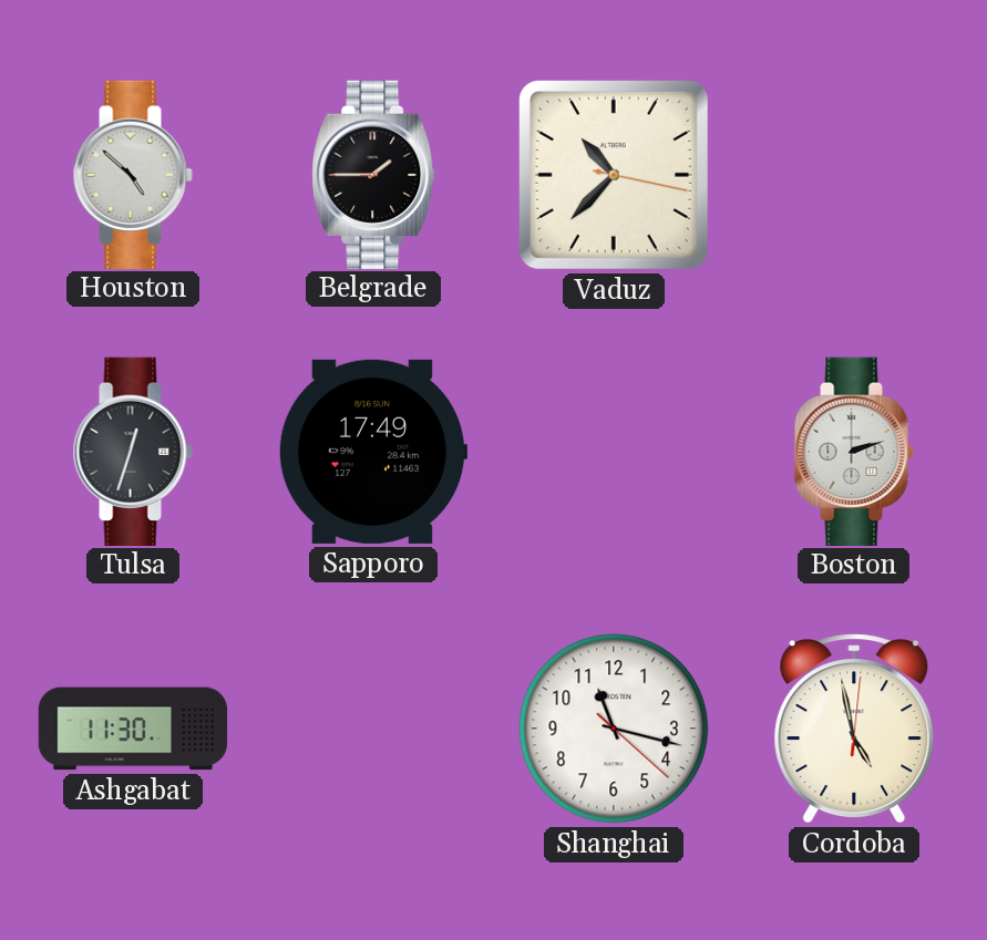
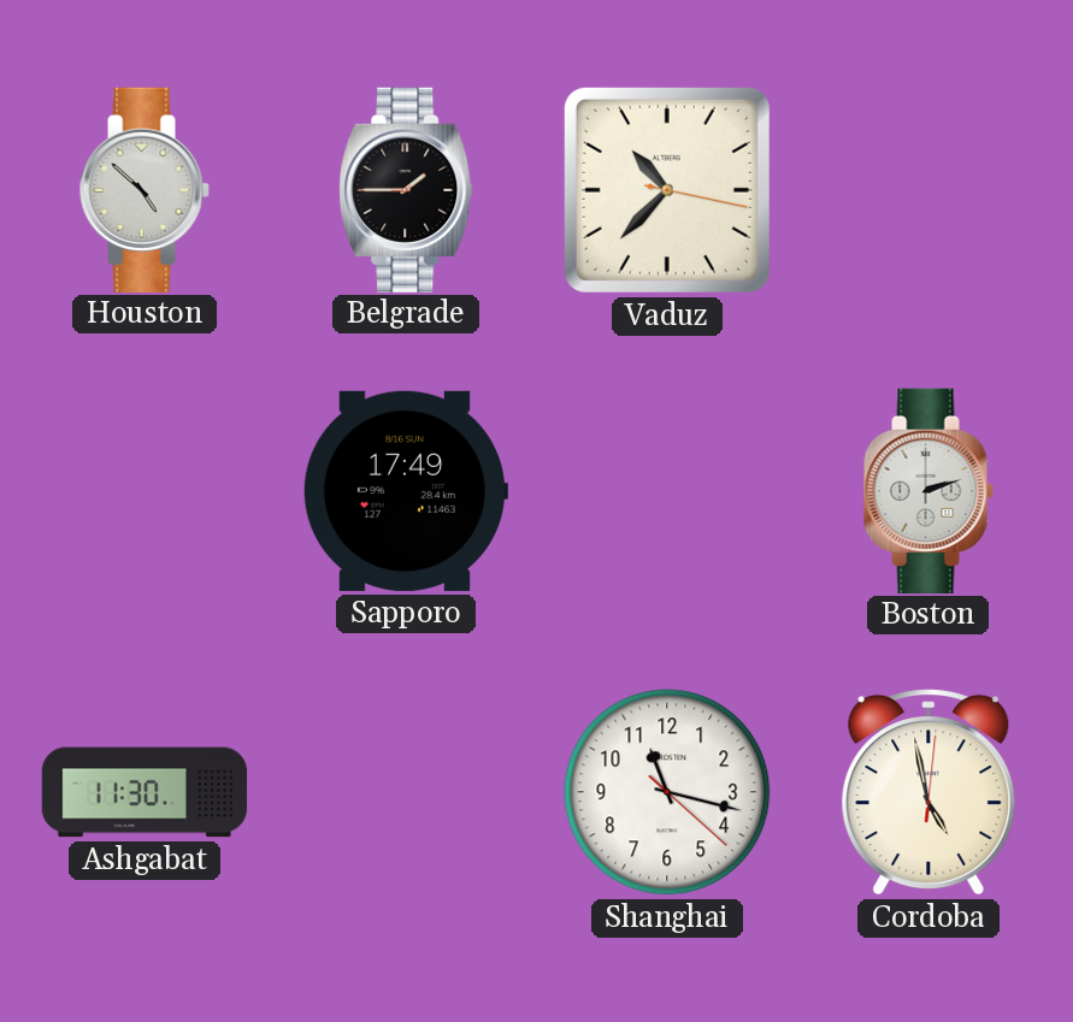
Tulsa: 12:33 -> none
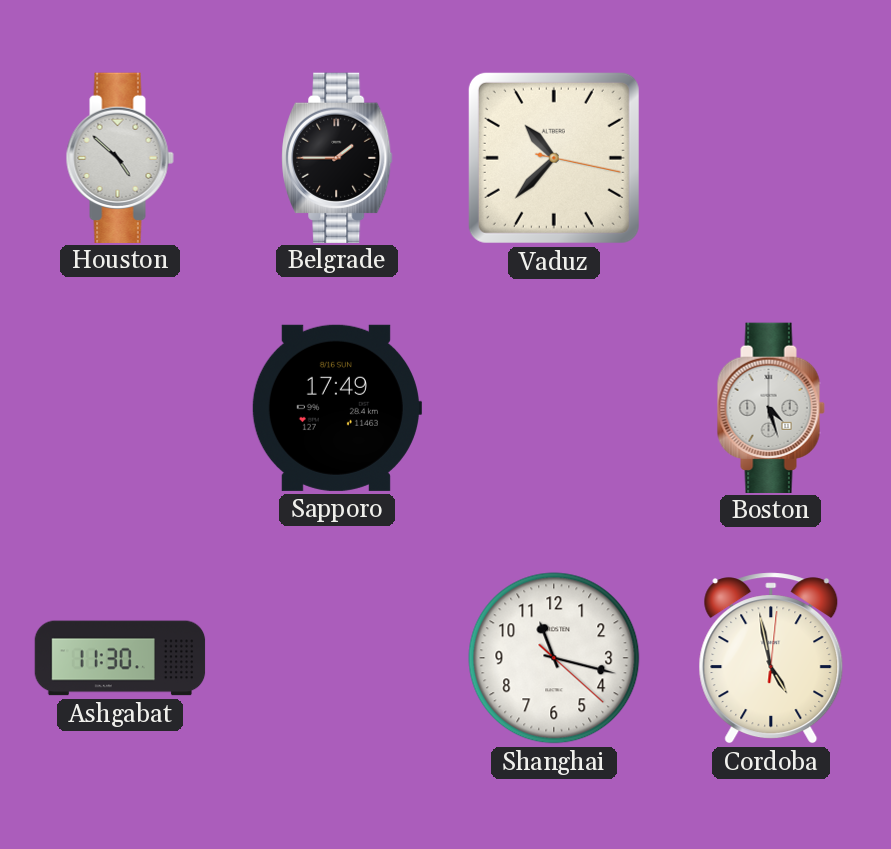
Boston: 2:12 -> 4:27
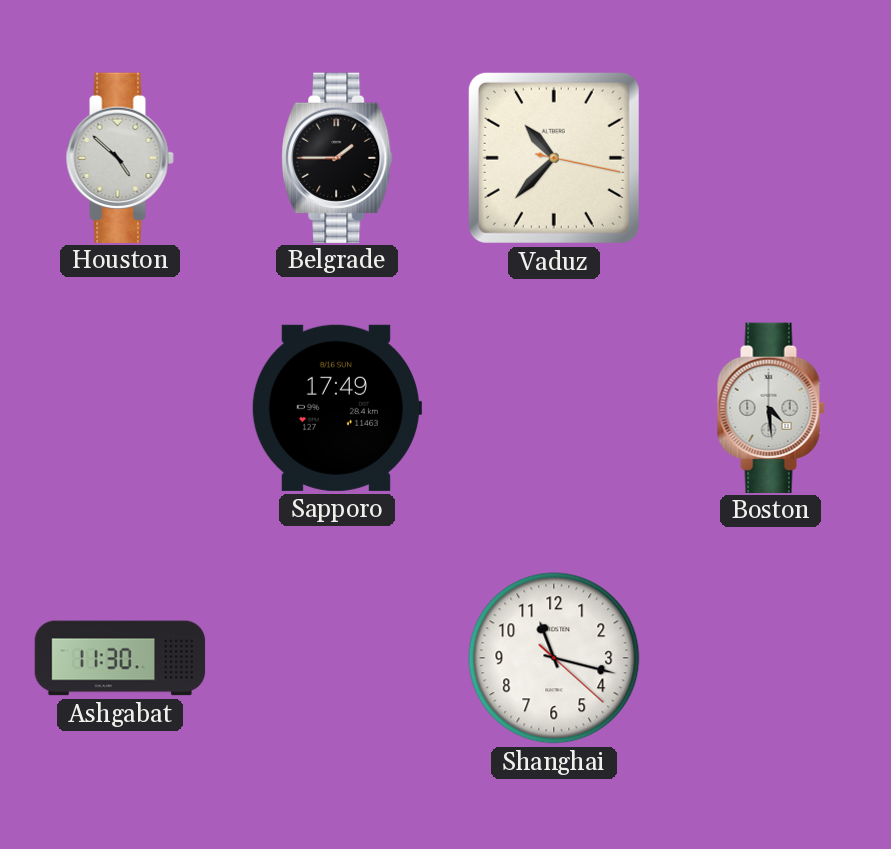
Boston: 4:27 -> 4:29
Cordoba: 4:58 -> none
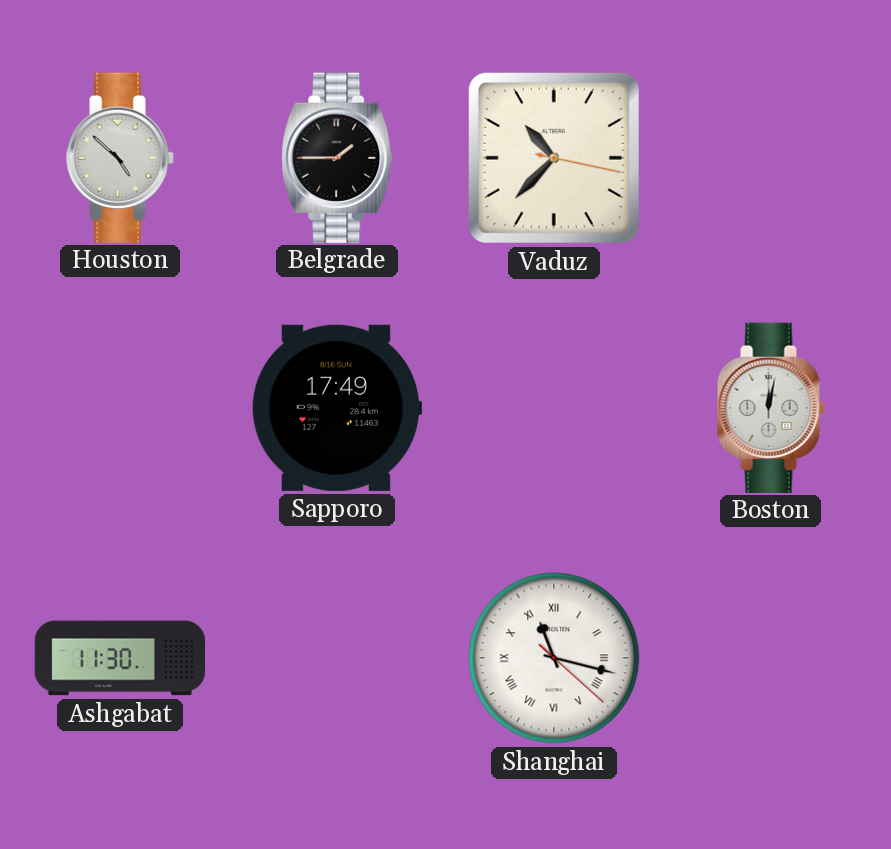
Boston: 4:29 -> 12:02
Shanghai numerals: Arabic -> Roman
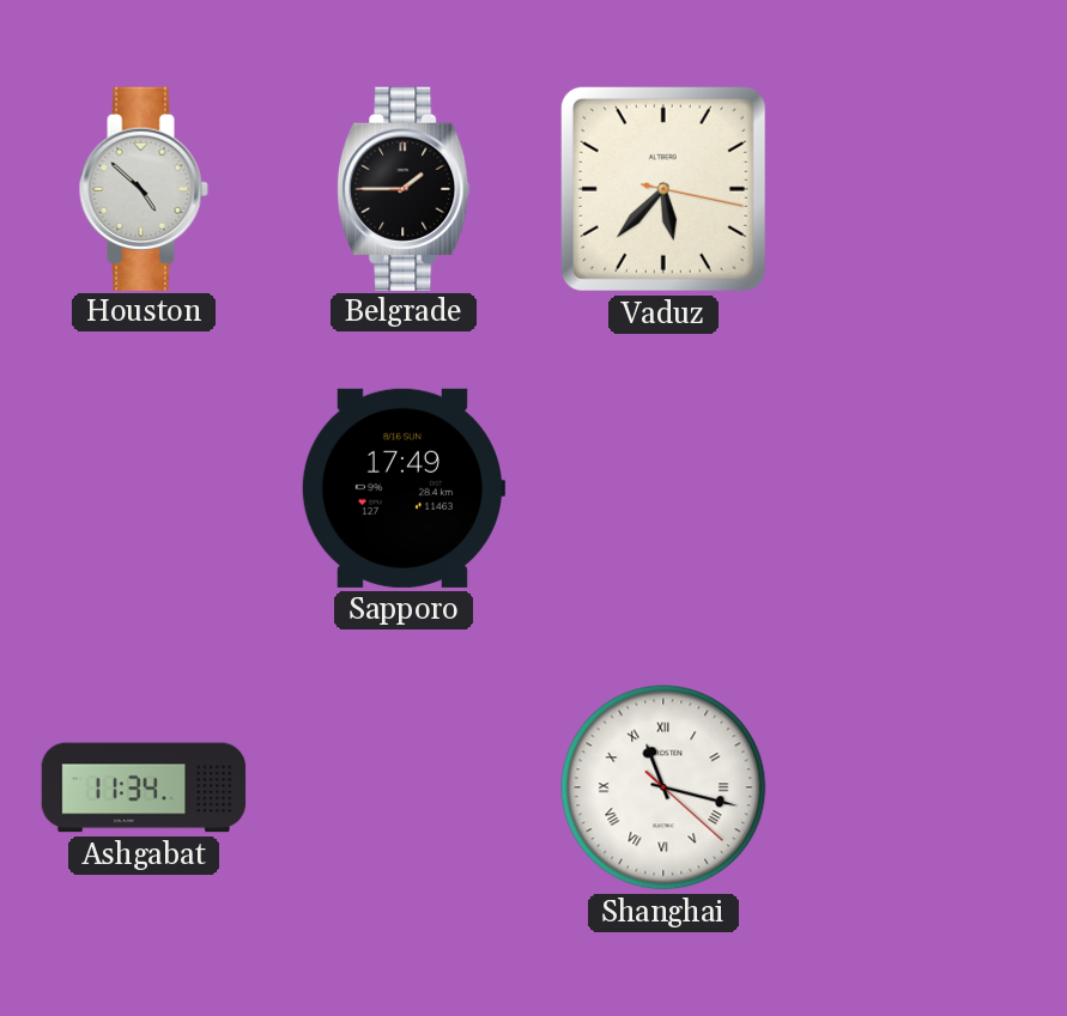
Vaduz: 10:37 -> 5:37
Boston: 12:02 -> none
Ashgabat: 11:30 -> 11:34
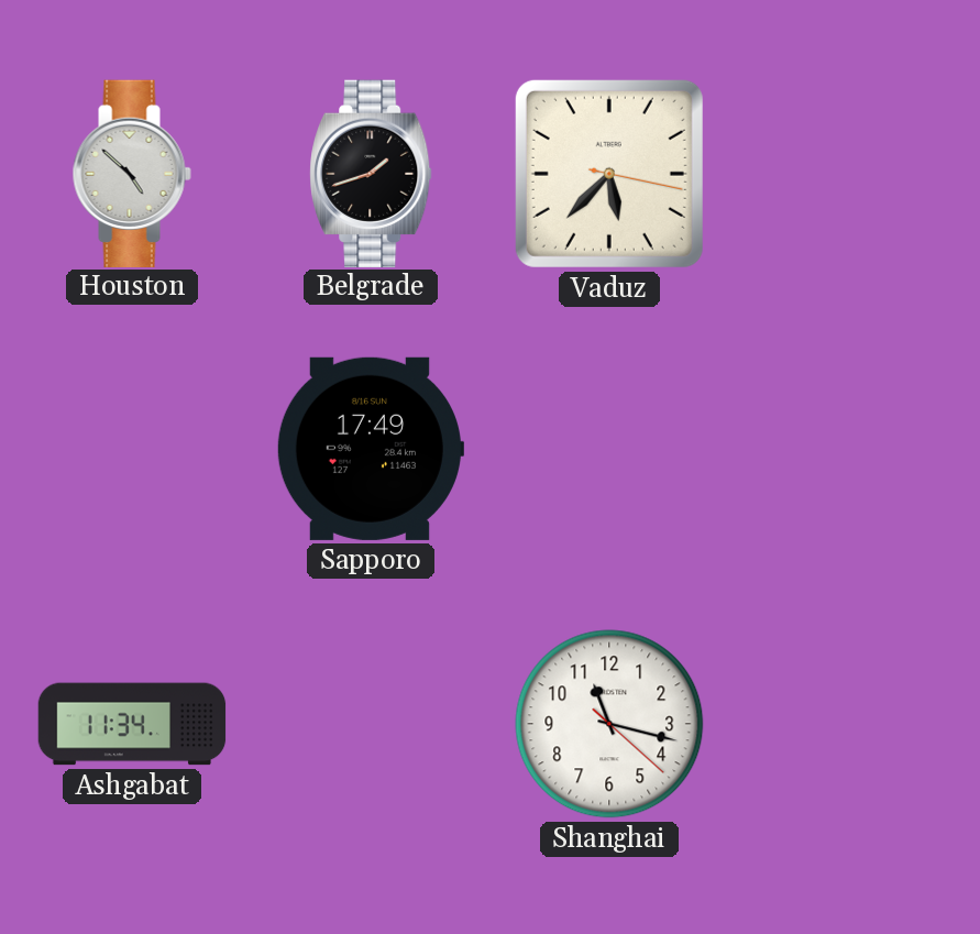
Belgrade: 1:45 -> 1:42
Shanghai numerals: Roman -> Arabic
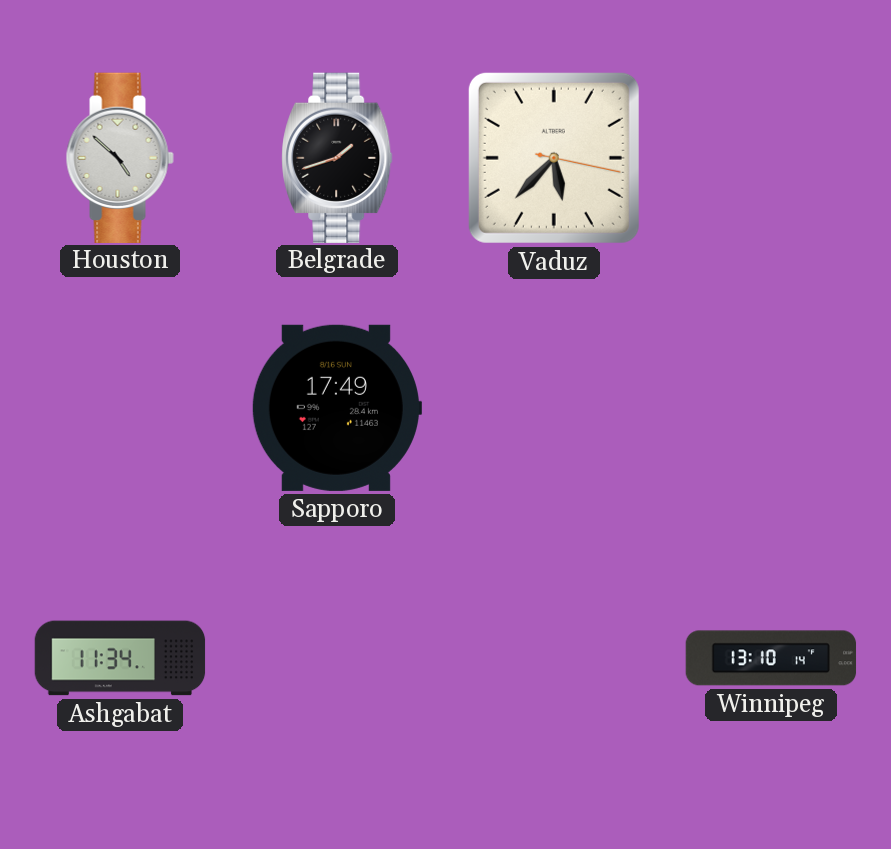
Shanghai: 11:17 -> none
Winnipeg: none -> 13:10
